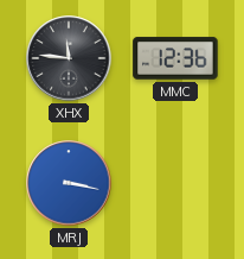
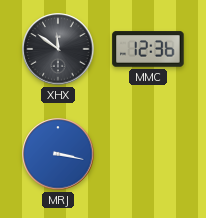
XHX: 11:46 -> 11:51
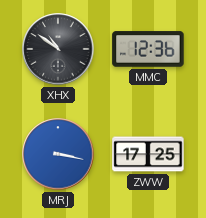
XHX: 11:51 -> 10:51
ZWW: none -> 17:25
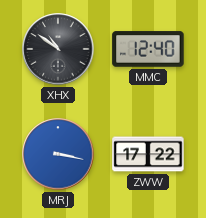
MMC: 12:36 -> 12:40
ZWW: 17:25 -> 17:22
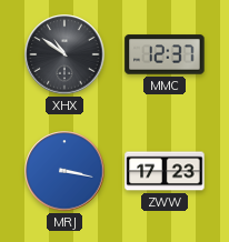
MMC: 12:40 -> 12:37
ZWW: 17:22 -> 17:23
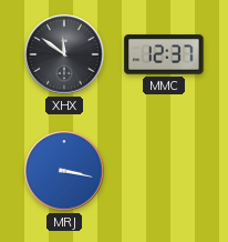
XHX: 10:51 -> 11:51
ZWW: 17:23 -> none
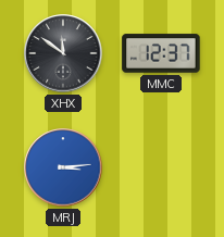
MRJ: 3:17 -> 3:14
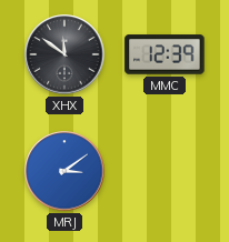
MMC: 12:37 -> 12:39
MRJ: 3:14 -> 3:09
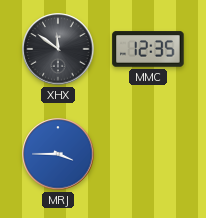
MMC: 12:39 -> 12:35
MRJ: 3:09 -> 3:45
